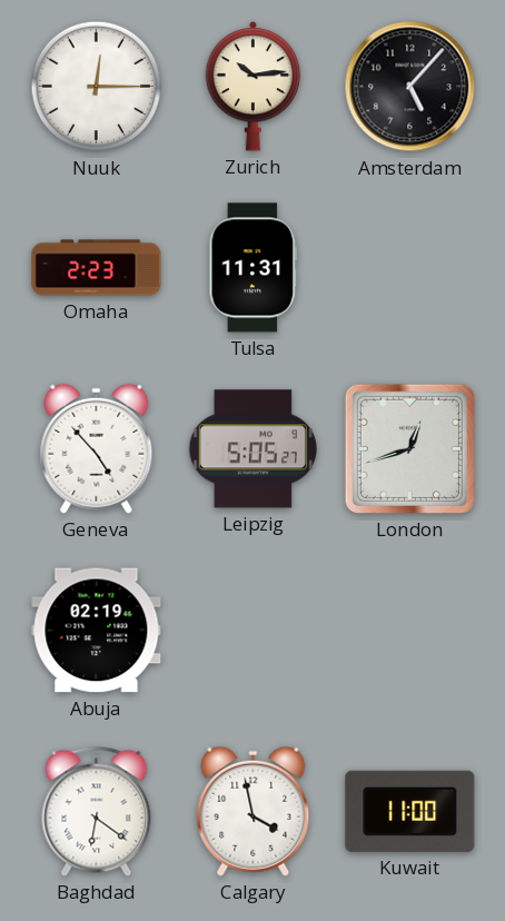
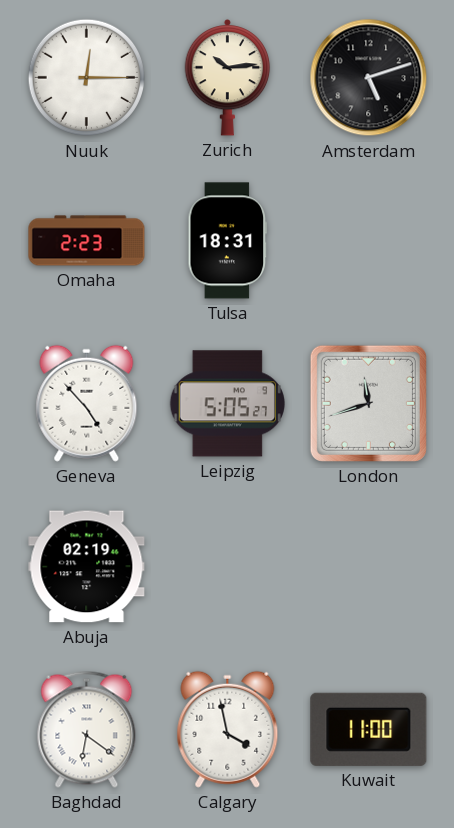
Amsterdam: 5:07 -> 5:12
Tulsa: 11:31 -> 18:31
London: 12:42 -> 11:42
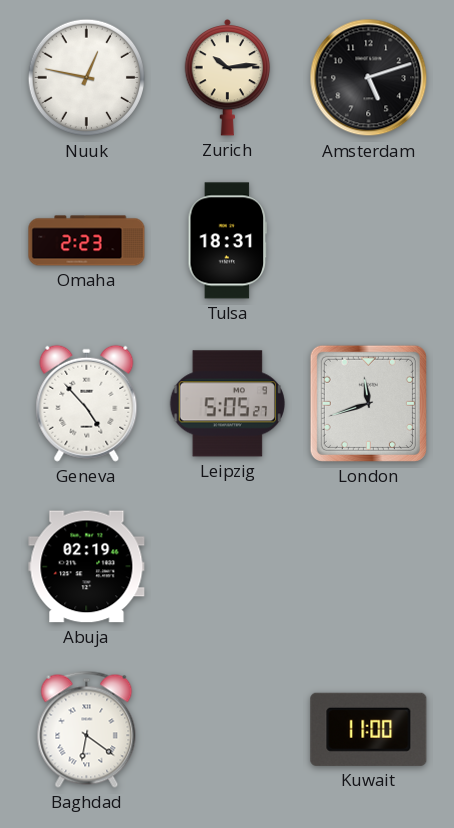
Nuuk: 12:15 -> 12:47
Calgary: 3:58 -> none
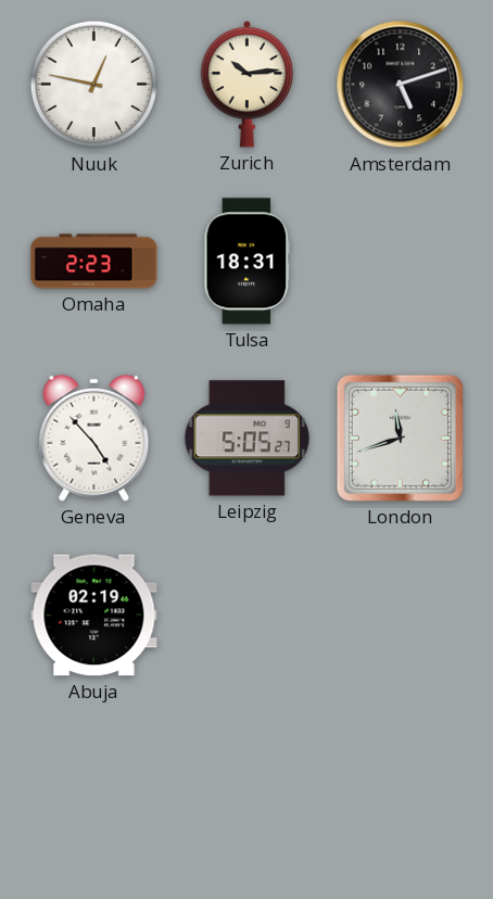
Baghdad: 6:21 -> none
Kuwait: 11:00 -> none
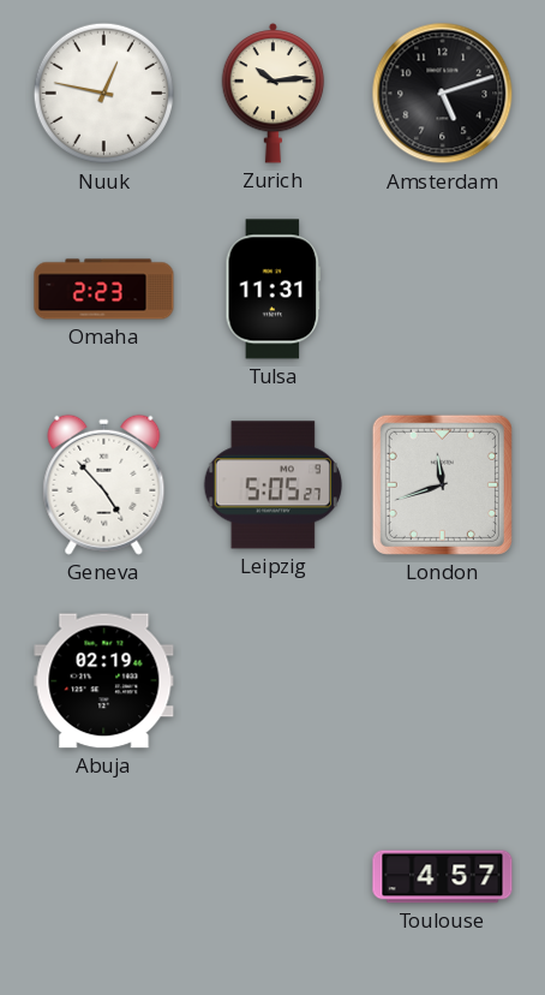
Tulsa: 18:31 -> 11:31
Toulouse: none -> 4:57
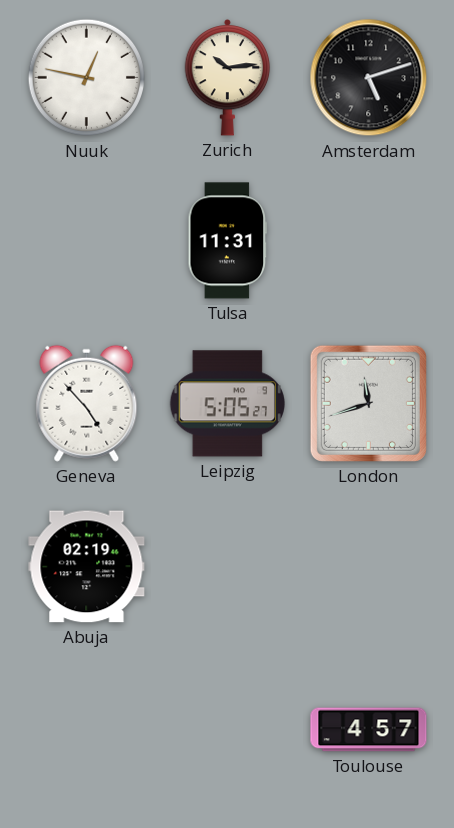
Omaha: 2:23 -> none
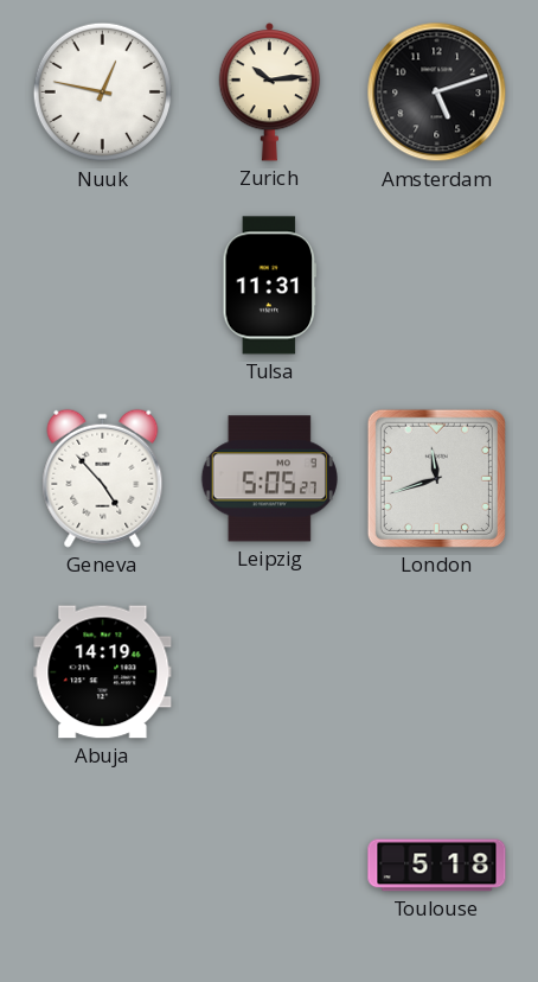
Abuja: 02:19 -> 14:19
Toulouse: 4:57 -> 5:18
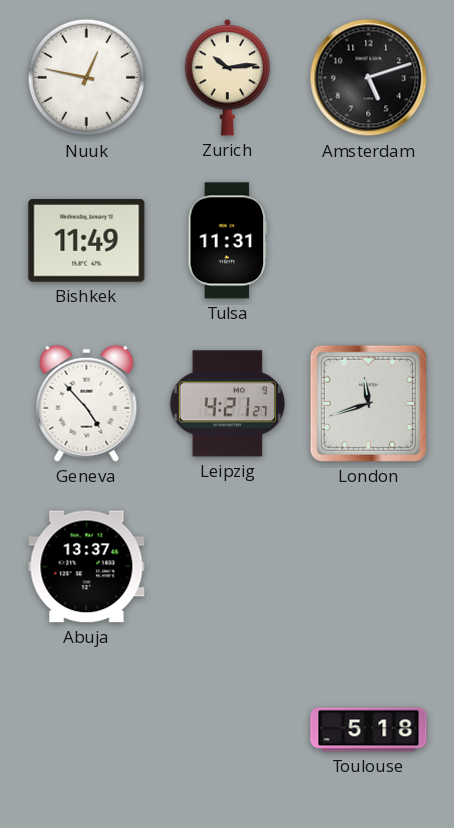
Bishkek: none -> 11:49
Leipzig: 5:05 -> 4:21
Abuja: 14:19 -> 13:37
